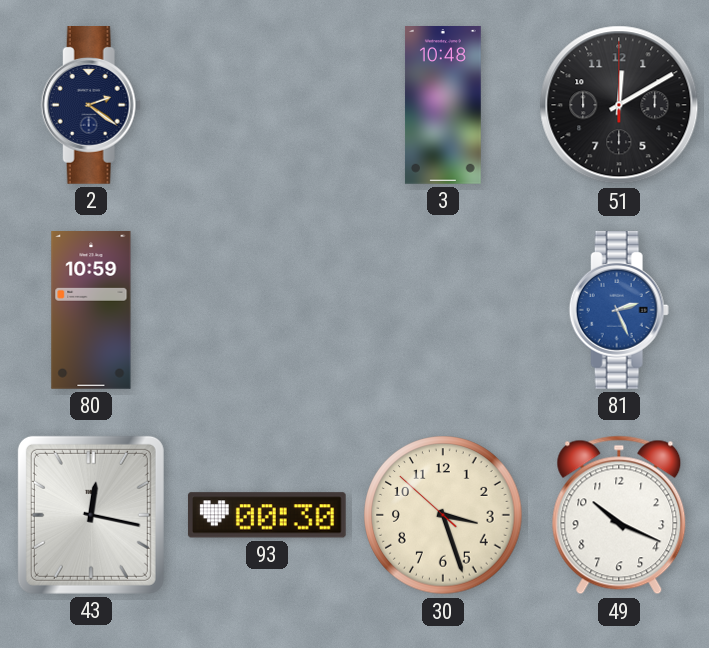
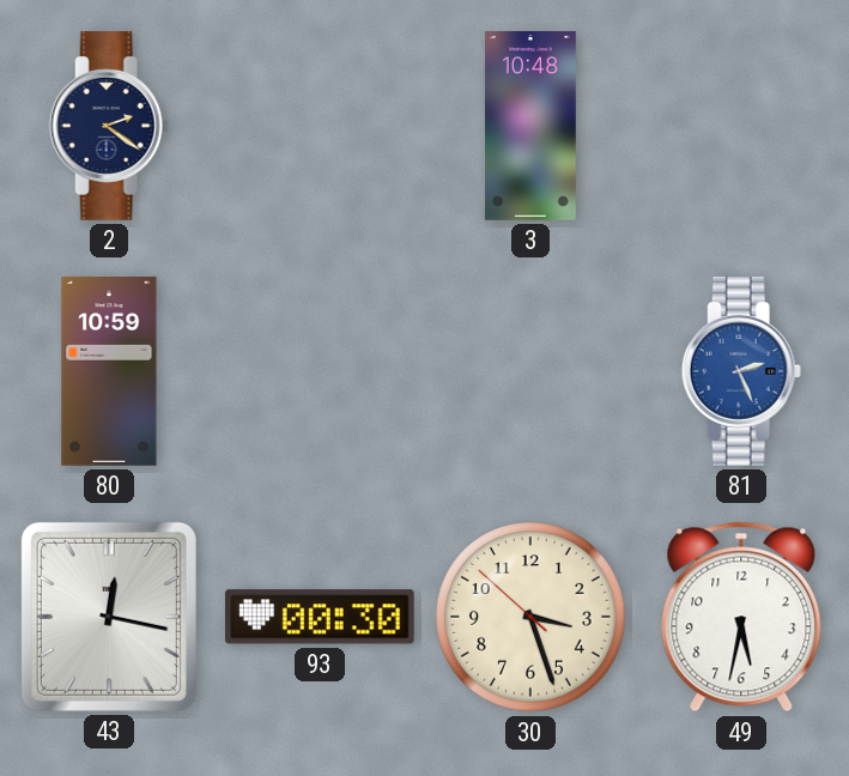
51: 12:10 -> none
49: 10:19 -> 5:32
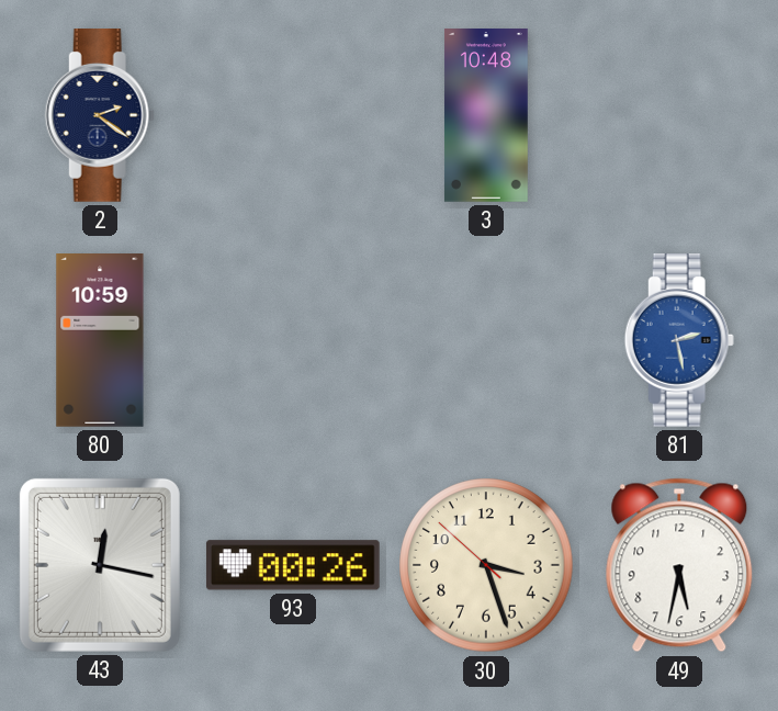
81: 2:26 -> 2:28
93: 00:30 -> 00:26
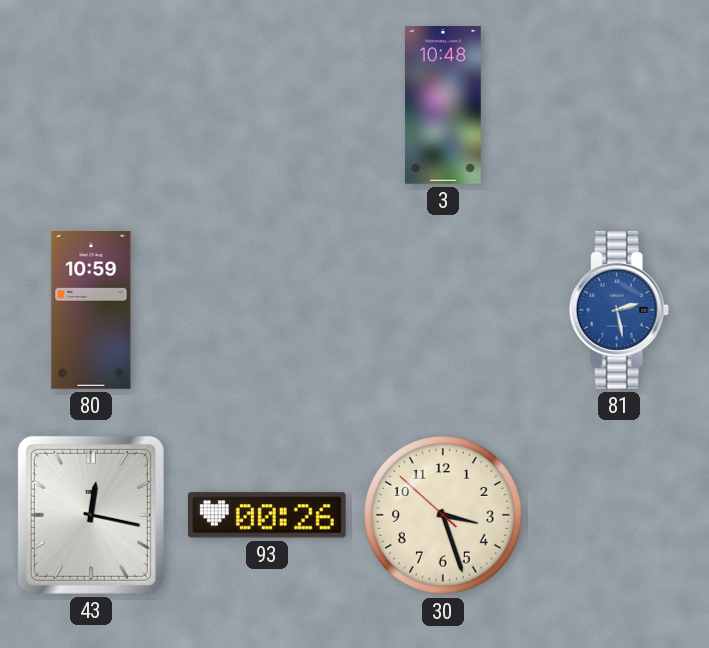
2: 2:21 -> none
49: 5:32 -> none
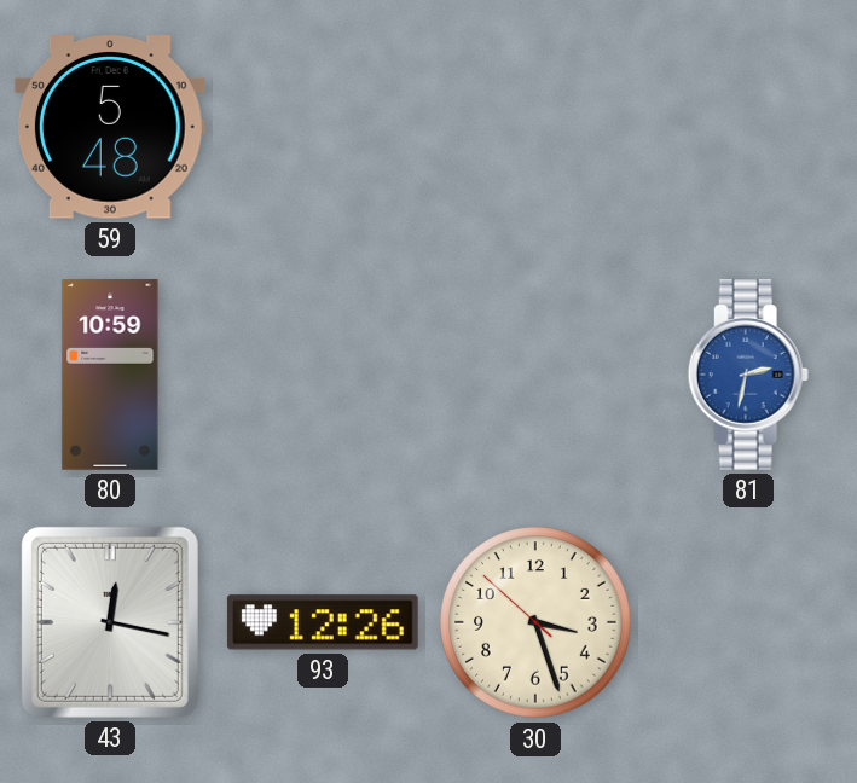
59: none -> 5:48
3: 10:48 -> none
81: 2:28 -> 2:32
93: 00:26 -> 12:26
